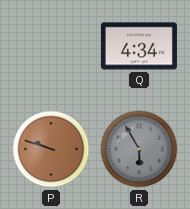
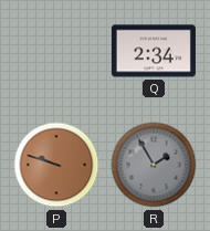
Q: 4:34 -> 2:34
R: 5:55 -> 1:55
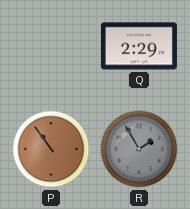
Q: 2:34 -> 2:29
P: 9:48 -> 10:54
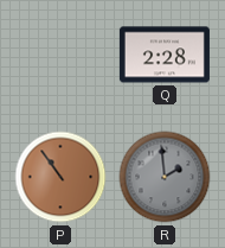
Q: 2:29 -> 2:28
R: 1:55 -> 1:59
